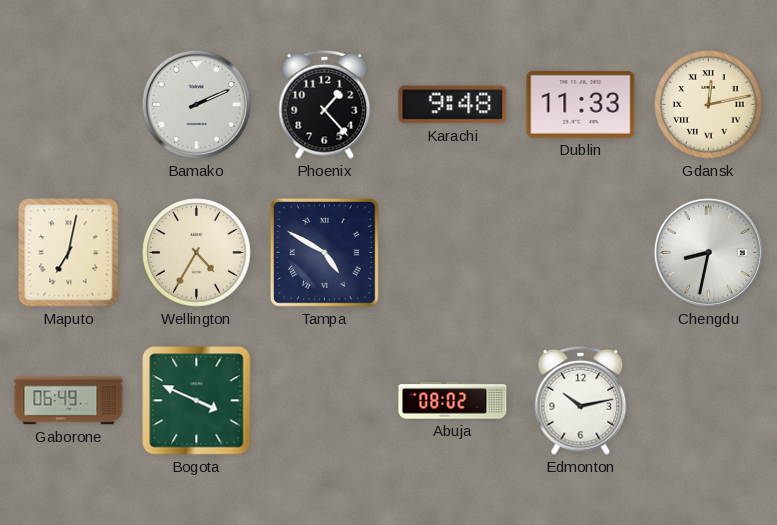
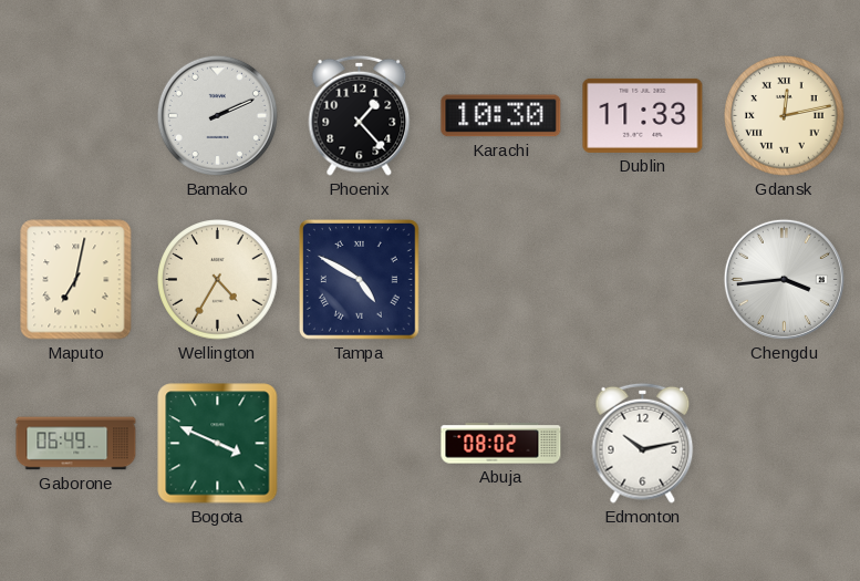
Karachi: 9:48 -> 10:30
Chengdu: 8:32 -> 3:44
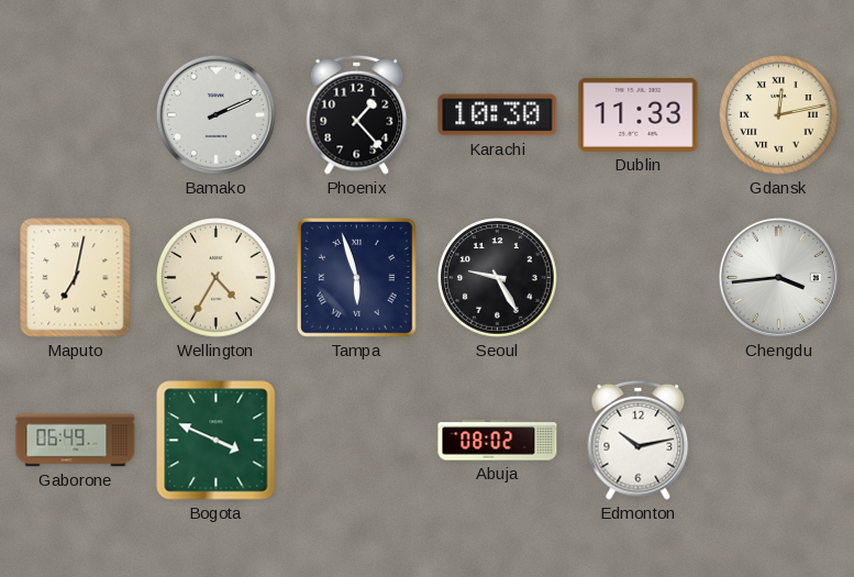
Tampa: 4:50 -> 5:57
Seoul: none -> 9:25
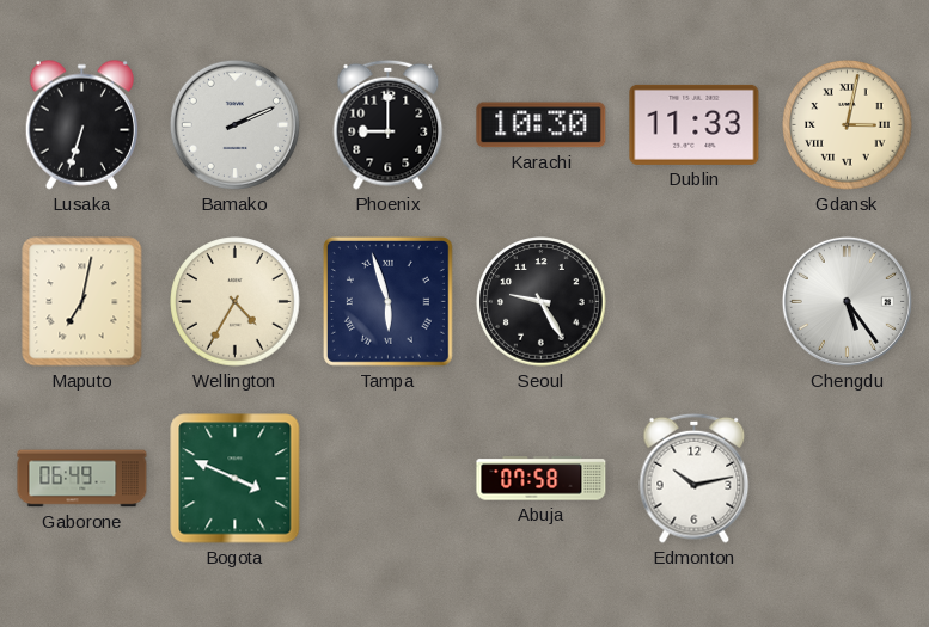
Lusaka: none -> 6:33
Phoenix: 1:23 -> 9:00
Gdansk: 12:13 -> 3:02
Chengdu: 3:44 -> 5:24
Abuja: 08:02 -> 07:58
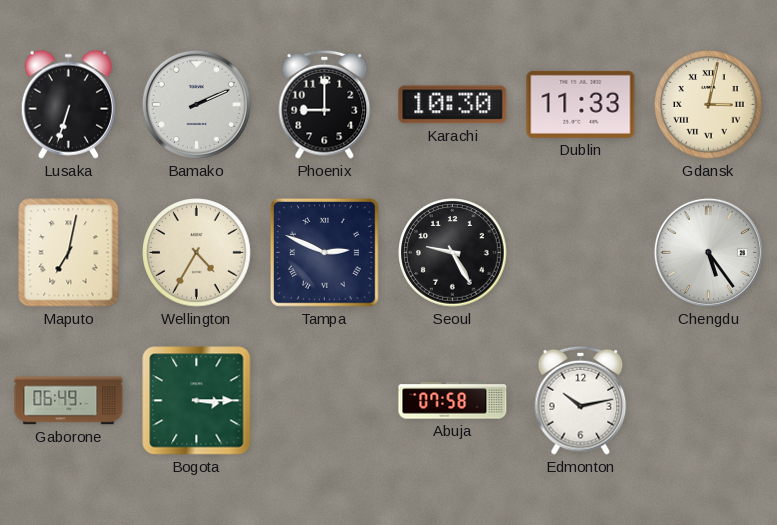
Tampa: 5:57 -> 2:49
Bogota: 3:49 -> 3:15
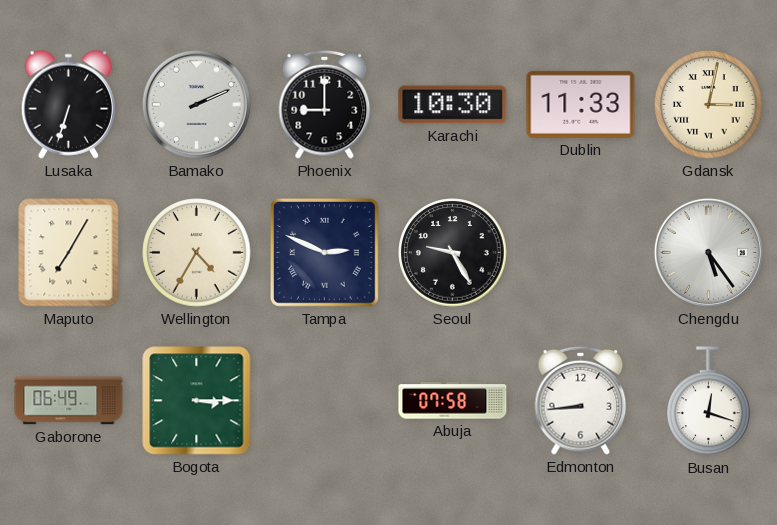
Maputo: 7:02 -> 7:05
Edmonton: 10:13 -> 8:44
Busan: none -> 12:18
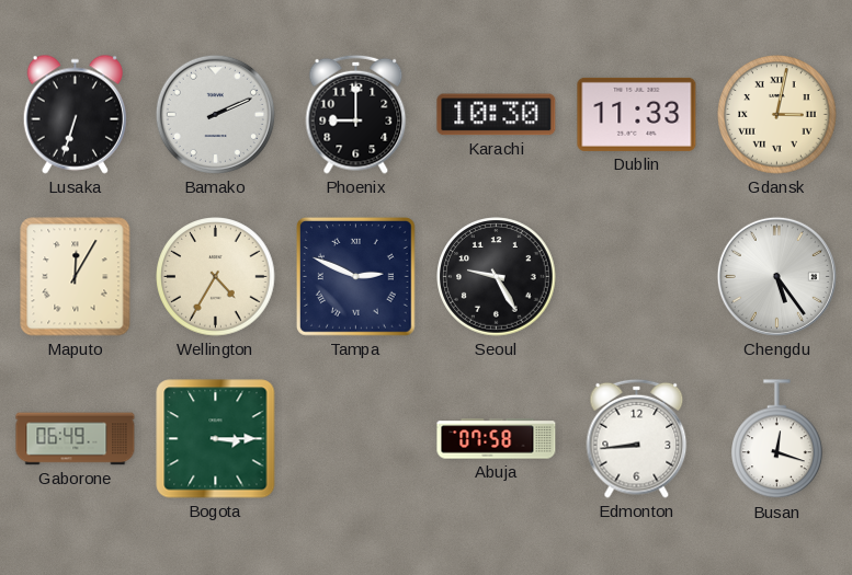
Maputo: 7:05 -> 12:05
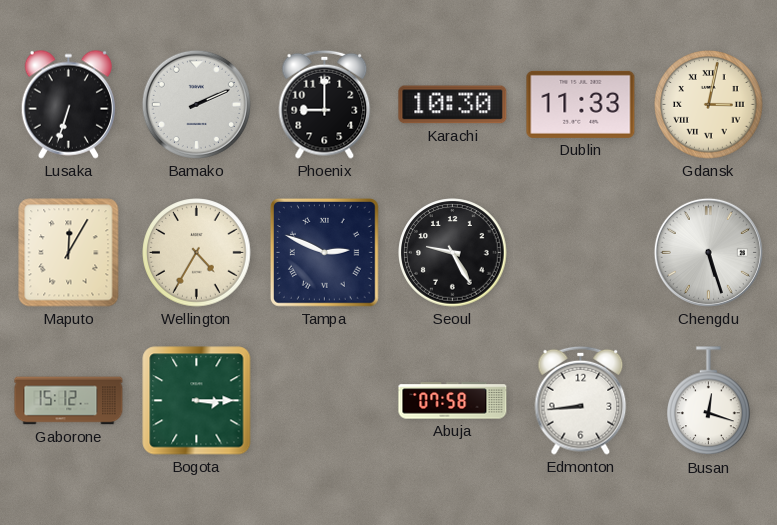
Chengdu: 5:24 -> 5:27
Gaborone: 06:49 -> 15:12
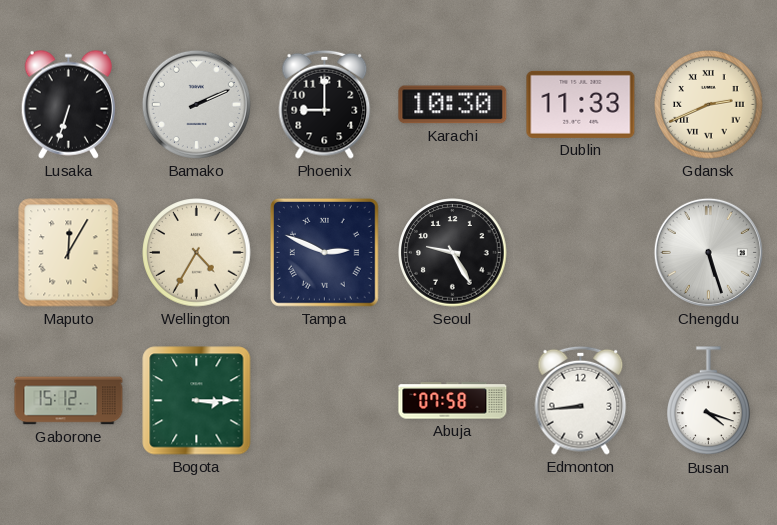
Gdansk: 3:02 -> 2:41
Busan: 12:18 -> 4:18
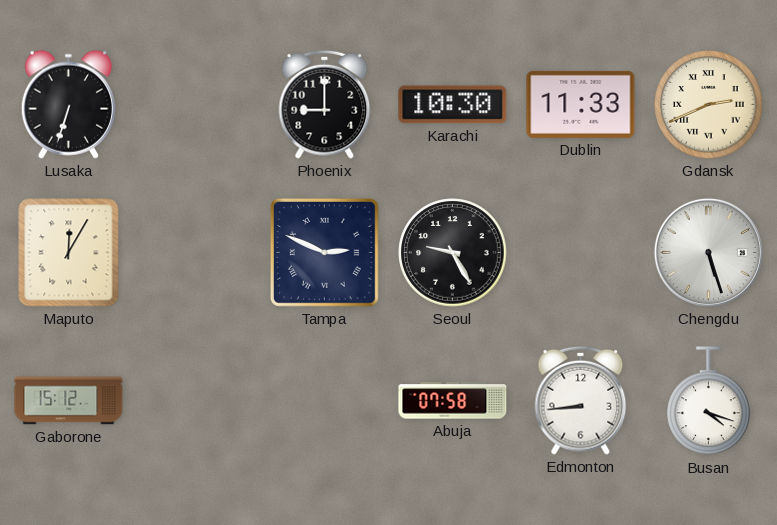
Bamako: 2:11 -> none
Wellington: 4:35 -> none
Bogota: 3:15 -> none
